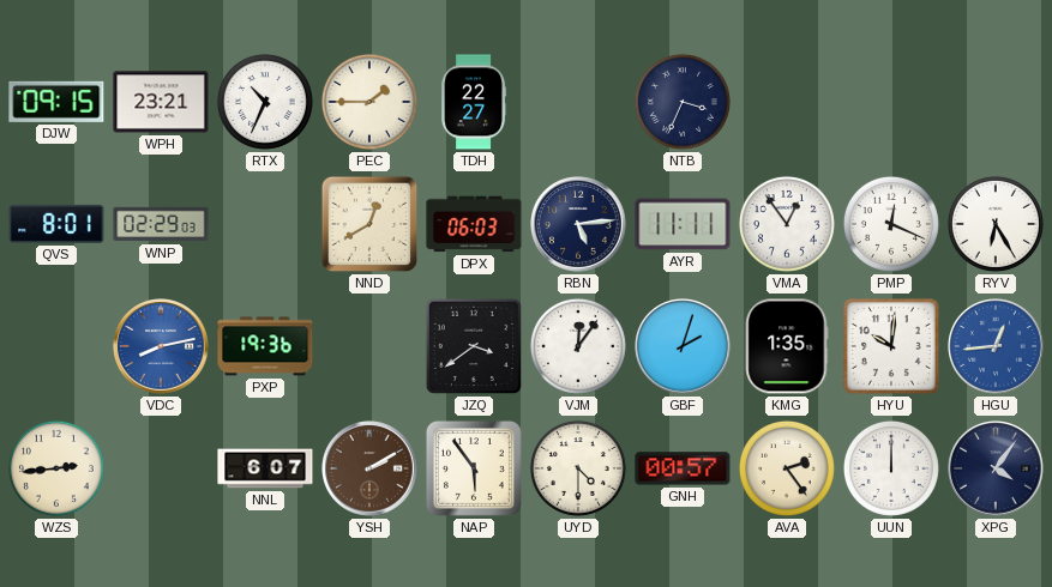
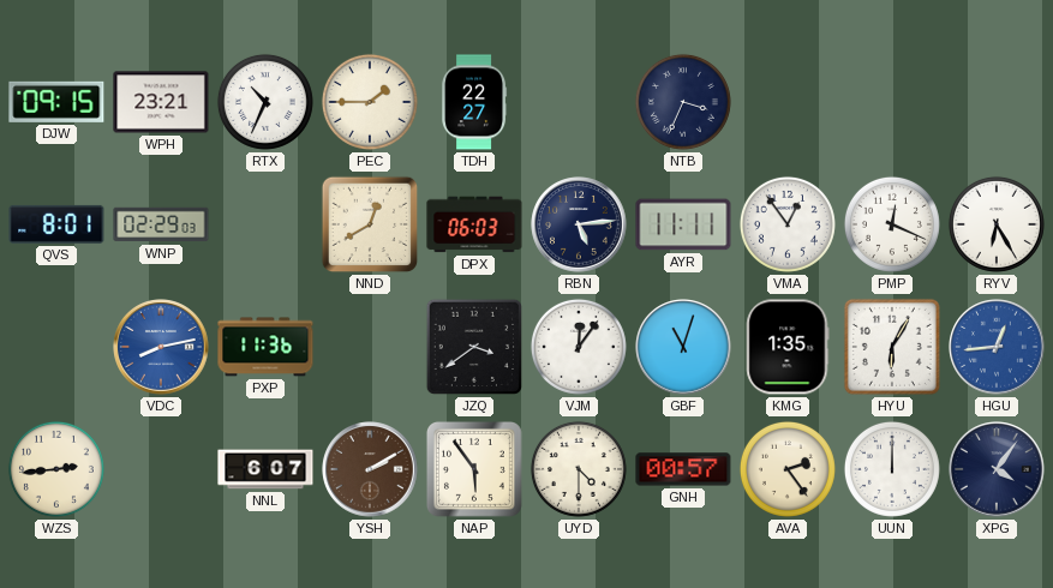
PXP: 19:36 -> 11:36
GBF: 2:03 -> 11:03
HYU: 10:01 -> 6:05
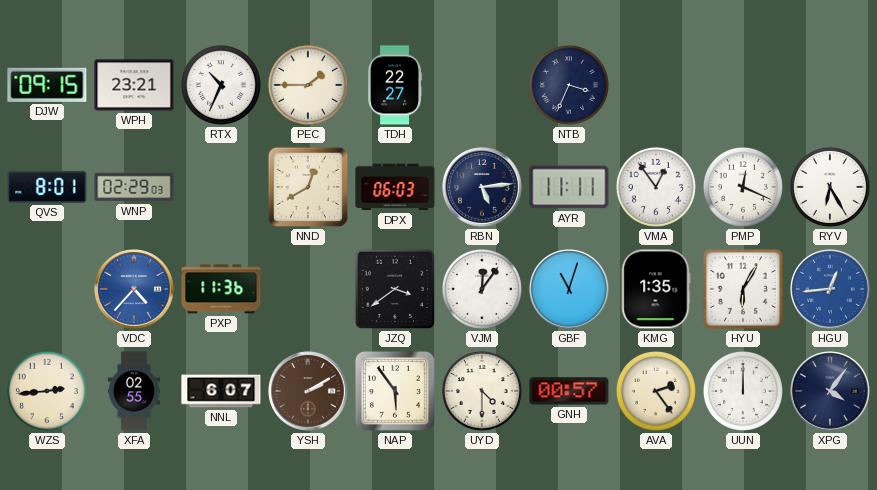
VDC: 8:13 -> 4:37
XFA: none -> 02:55
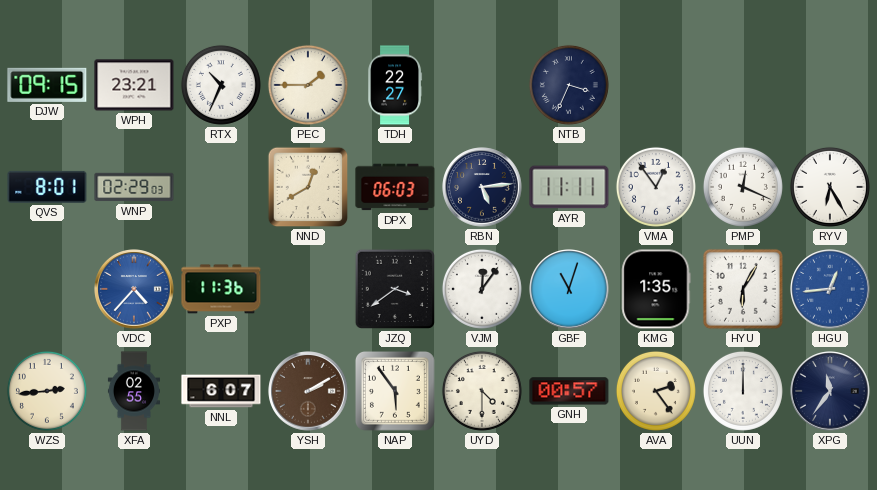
XPG: 4:06 -> 11:36
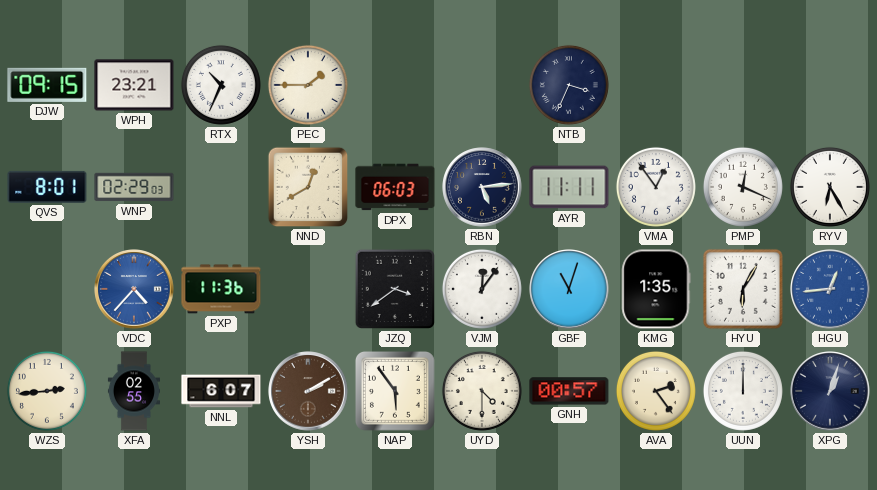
TDH: 22:27 -> none
XPG: 11:36 -> 1:03
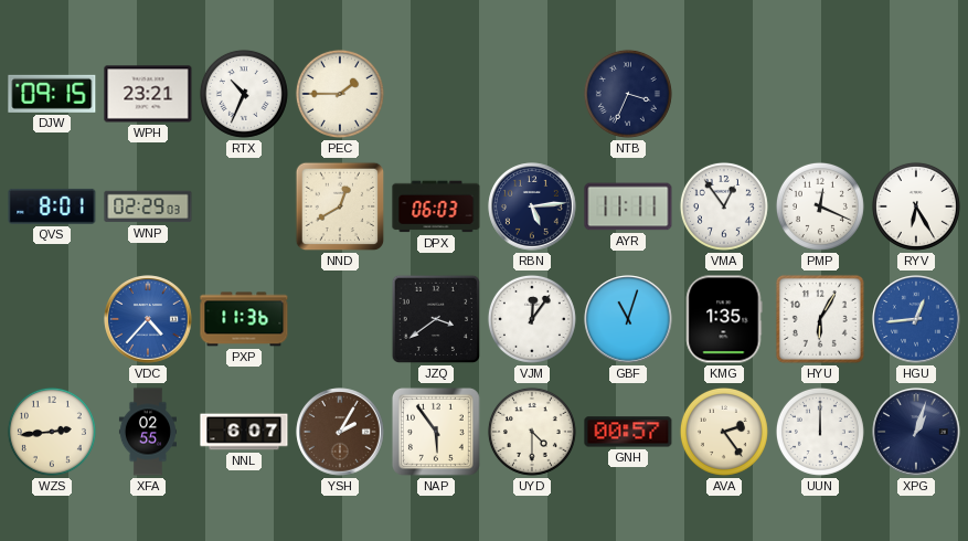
YSH: 2:10 -> 2:05
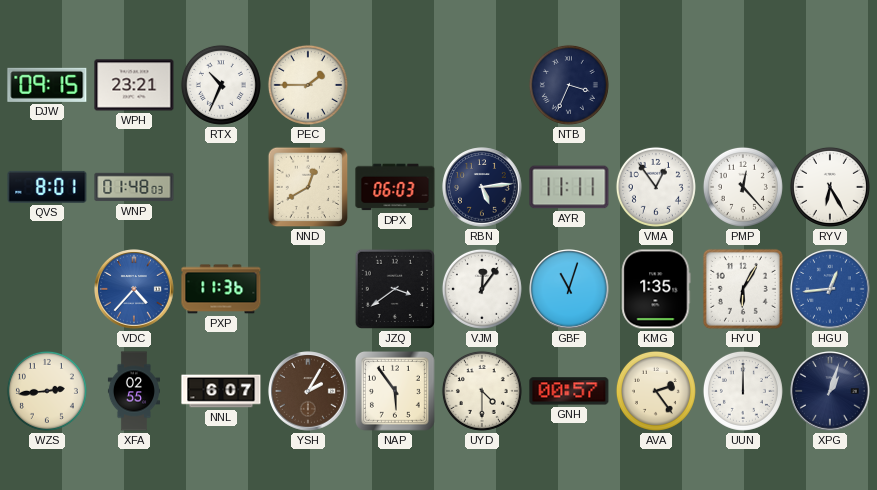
WNP: 02:29 -> 01:48
PMP: 12:19 -> 12:23
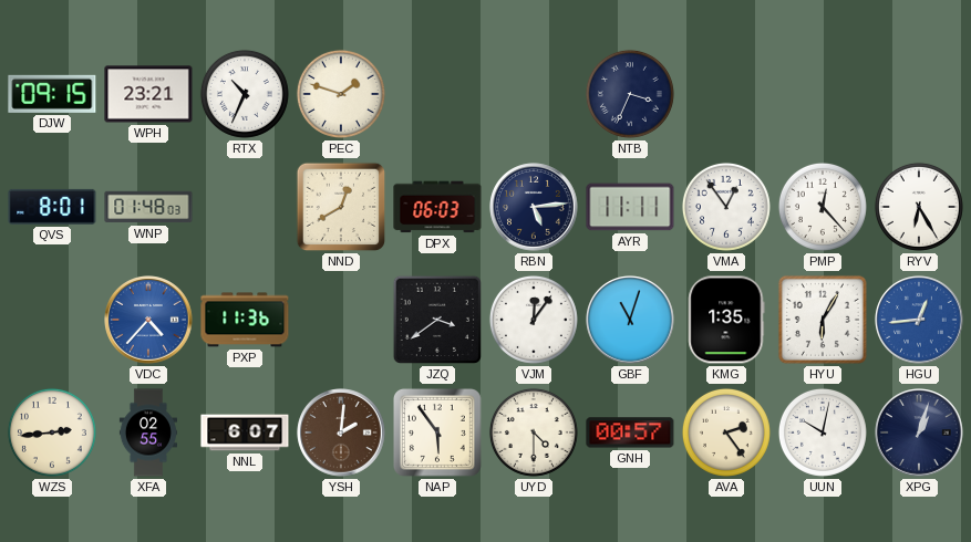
PEC: 1:45 -> 1:48
YSH: 2:05 -> 2:01
UUN: 12:00 -> 10:02
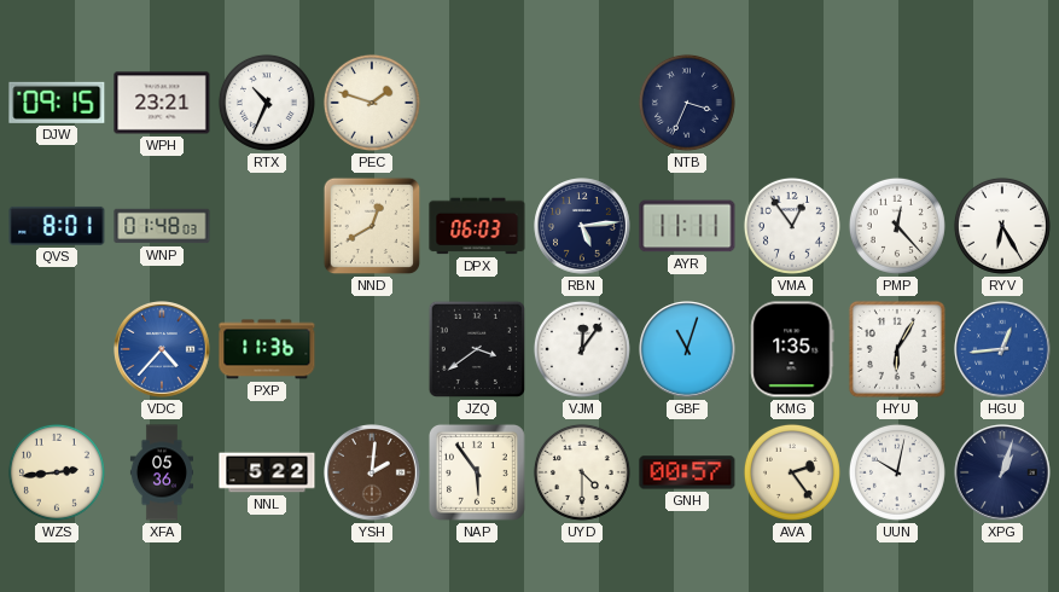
XFA: 02:55 -> 05:36
NNL: 6:07 -> 5:22
